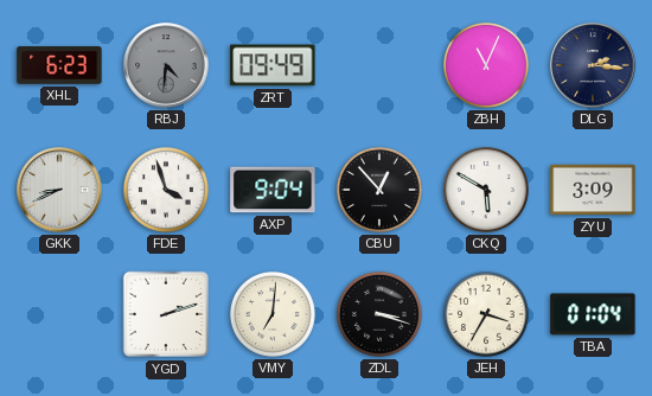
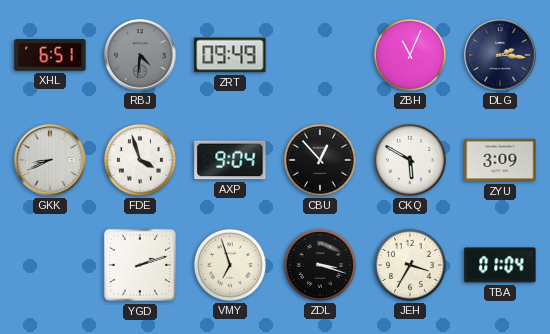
XHL: 6:23 -> 6:51
VMY: 7:01 -> 6:57
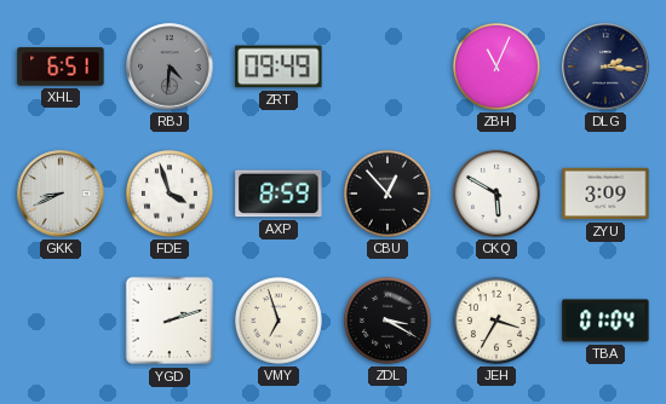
AXP: 9:04 -> 8:59
ZDL: 3:18 -> 3:20
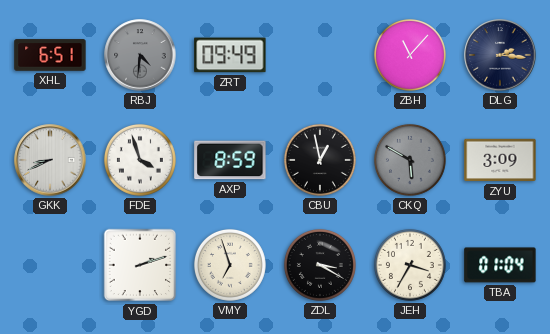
ZBH: 11:04 -> 11:07
CBU: 12:53 -> 12:58
CKQ dial: white -> grey
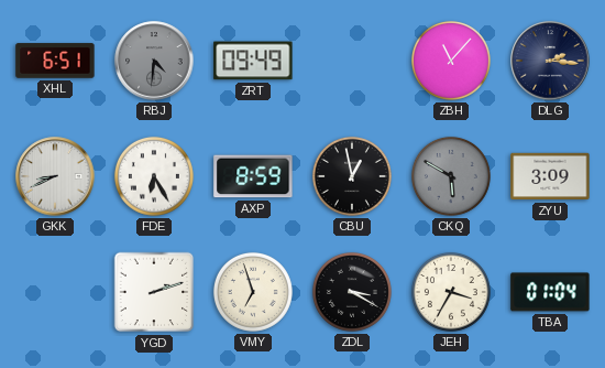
FDE: 3:57 -> 6:25
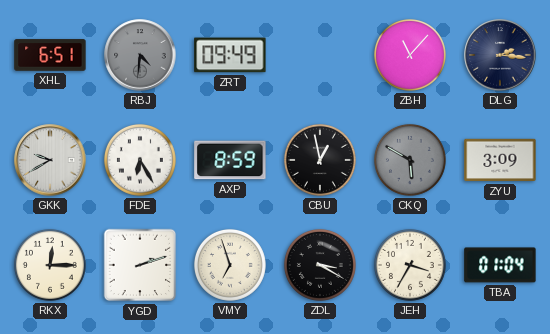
GKK: 8:41 -> 9:40
RKX: none -> 12:15
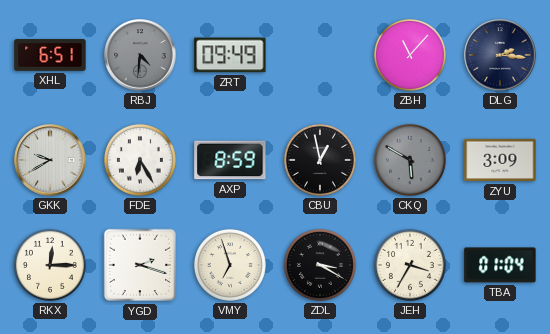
YGD: 2:12 -> 2:18
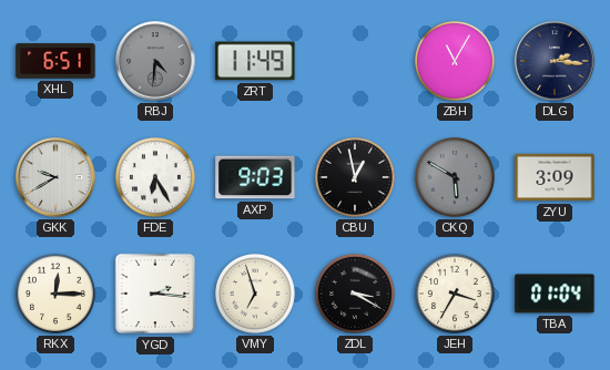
ZRT: 09:49 -> 11:49
ZBH: 11:07 -> 11:05
AXP: 8:59 -> 9:03
YGD: 2:18 -> 2:16
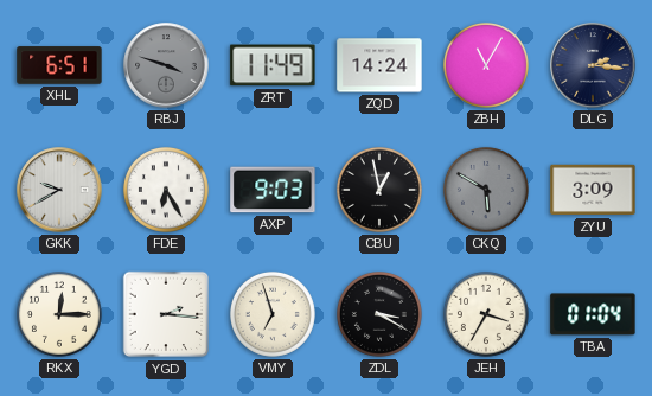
RBJ: 4:31 -> 3:48
ZQD: none -> 14:24
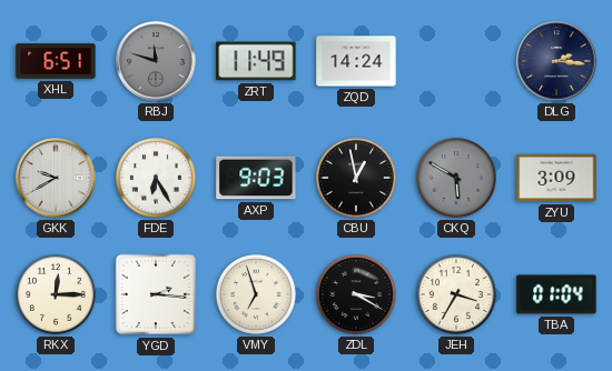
RBJ: 3:48 -> 11:48
ZBH: 11:05 -> none
